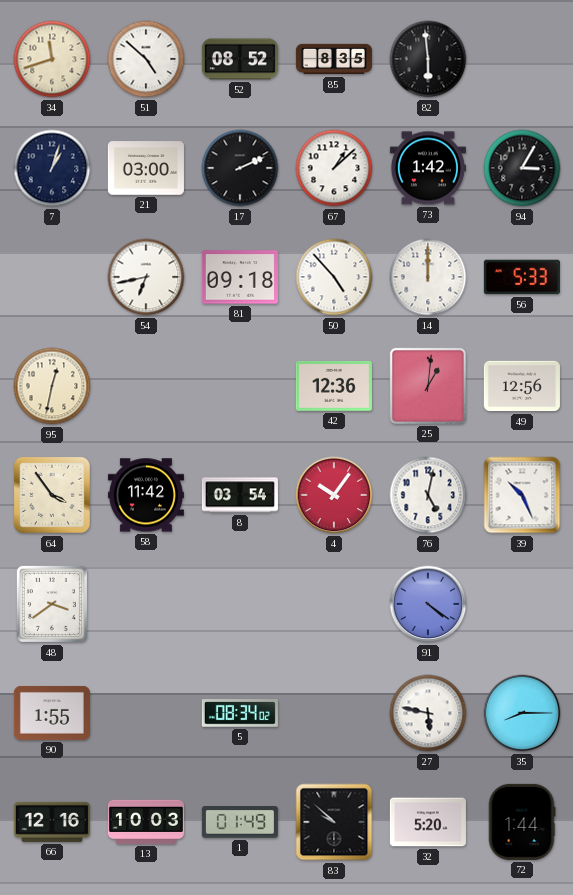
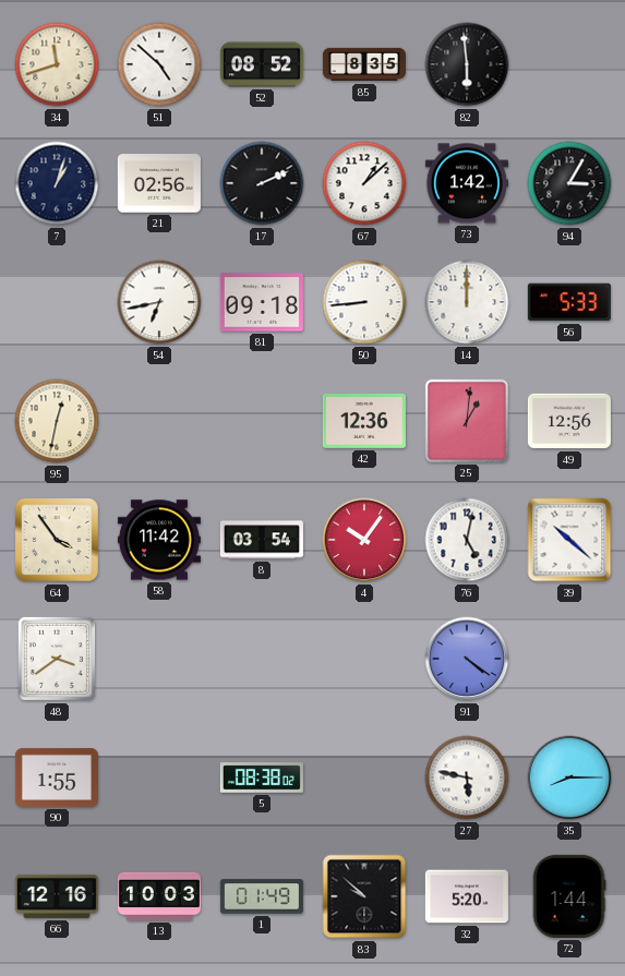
21: 03:00 -> 02:56
50: 4:53 -> 8:44
39: 10:26 -> 10:22
5: 08:34 -> 08:38
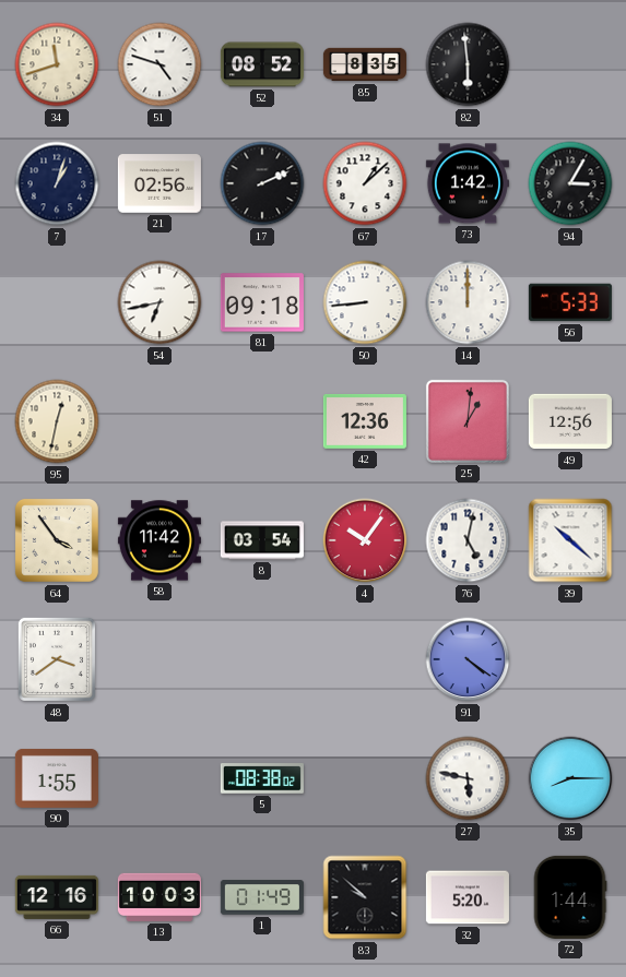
51: 4:52 -> 4:48
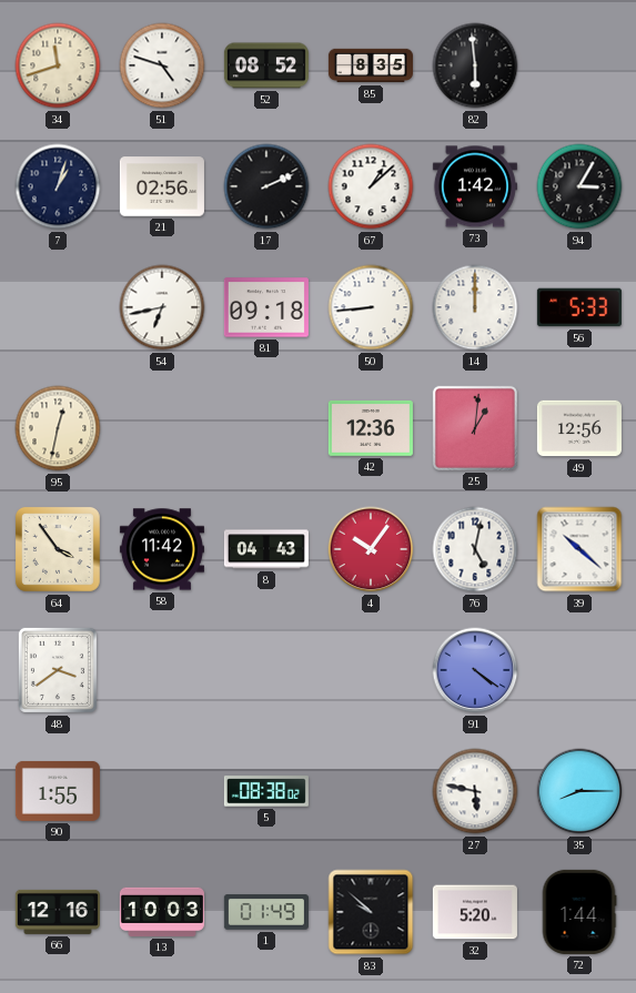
8: 03:54 -> 04:43
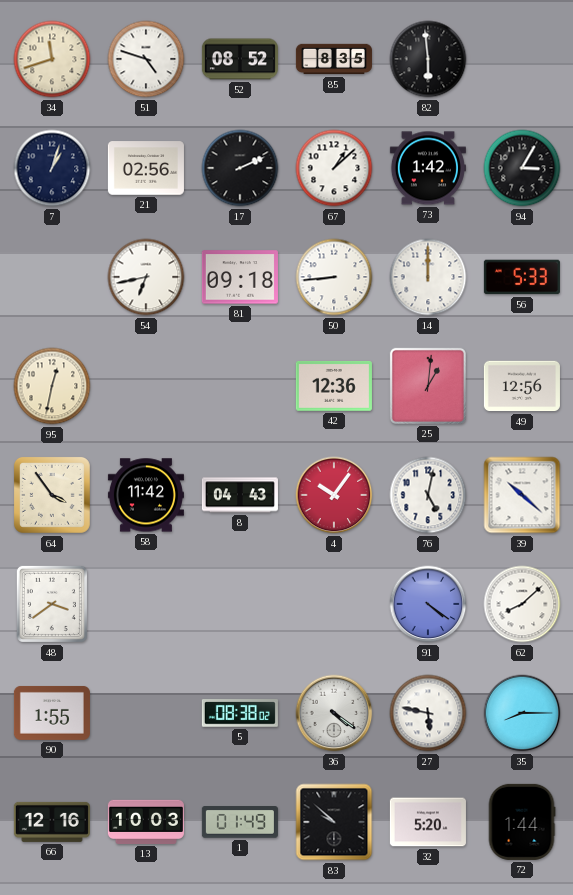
62: none -> 8:08
36: none -> 4:21
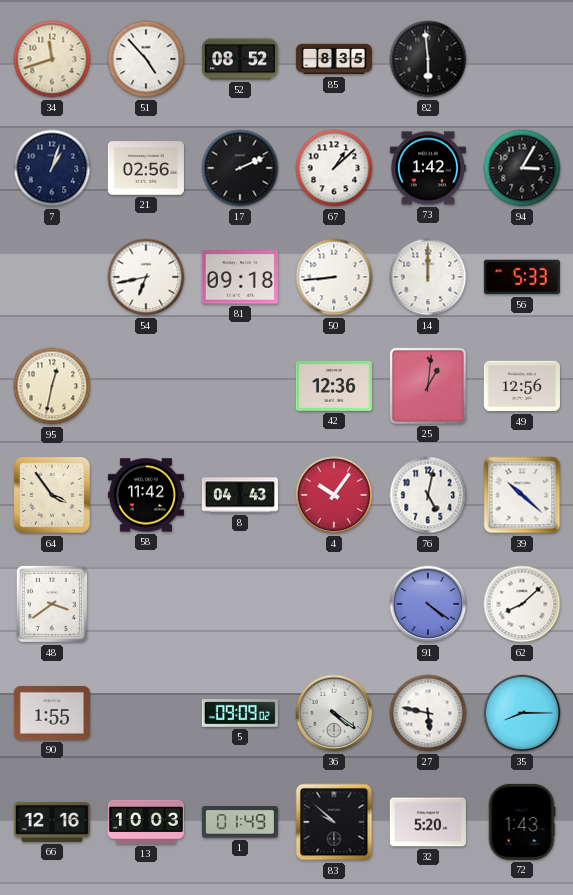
51: 4:48 -> 4:53
5: 08:38 -> 09:09
72: 1:44 -> 1:43
